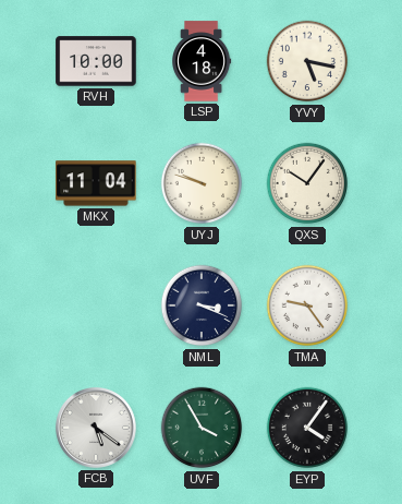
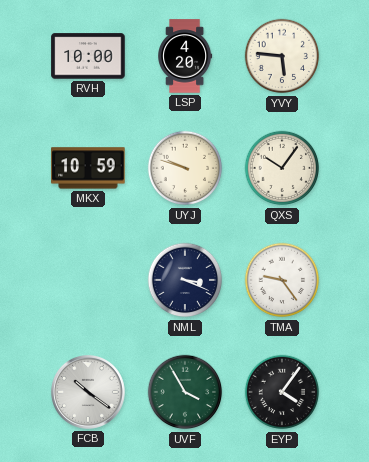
LSP: 4:18 -> 4:20
YVY: 5:17 -> 5:46
MKX: 11:04 -> 10:59
FCB: 5:21 -> 10:21
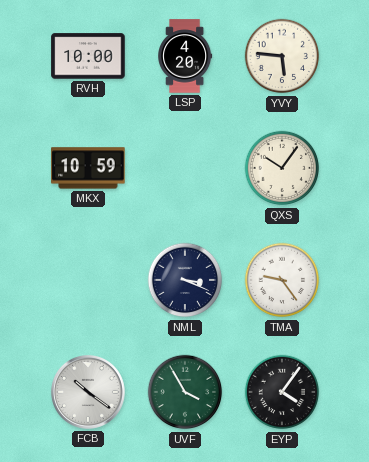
UYJ: 9:48 -> none
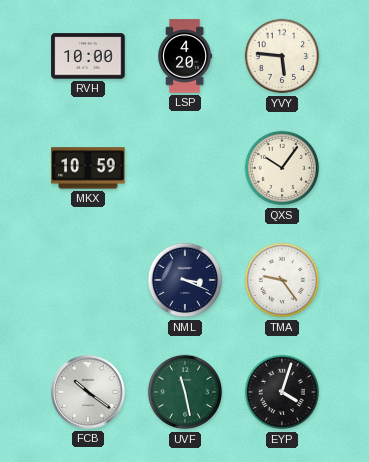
UVF: 3:55 -> 11:28
EYP: 4:06 -> 4:03
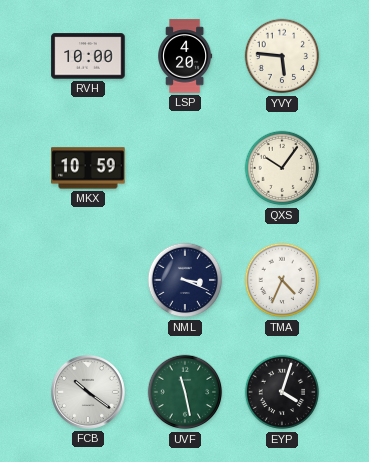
TMA: 9:24 -> 4:34
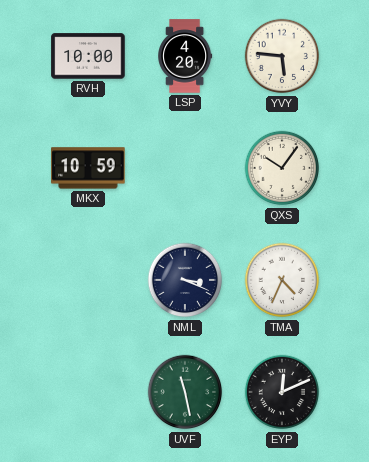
FCB: 10:21 -> none
EYP: 4:03 -> 12:11
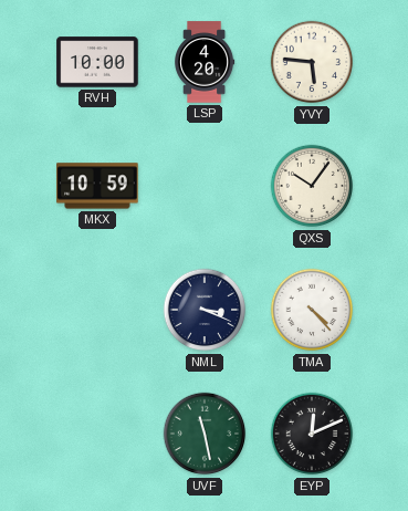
TMA: 4:34 -> 4:23
